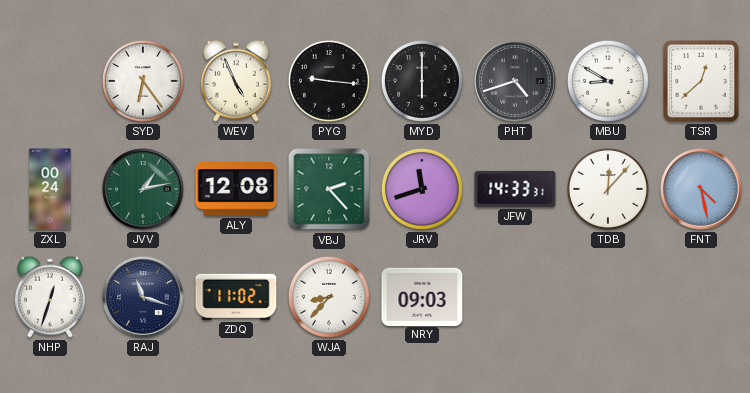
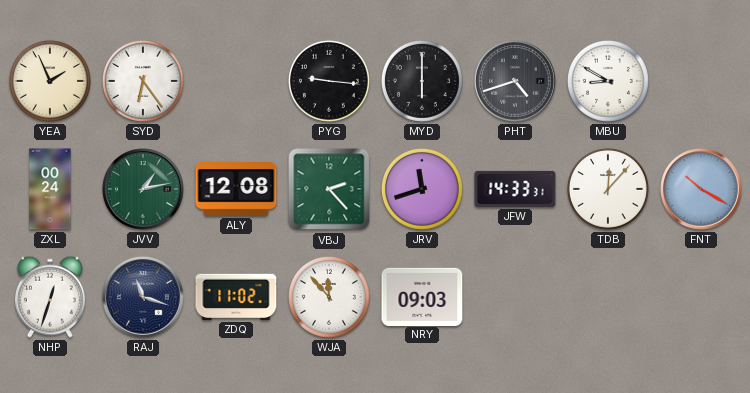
YEA: none -> 1:56
WEV: 4:56 -> none
TSR: 12:38 -> none
FNT: 4:28 -> 10:20
WJA: 8:37 -> 11:53
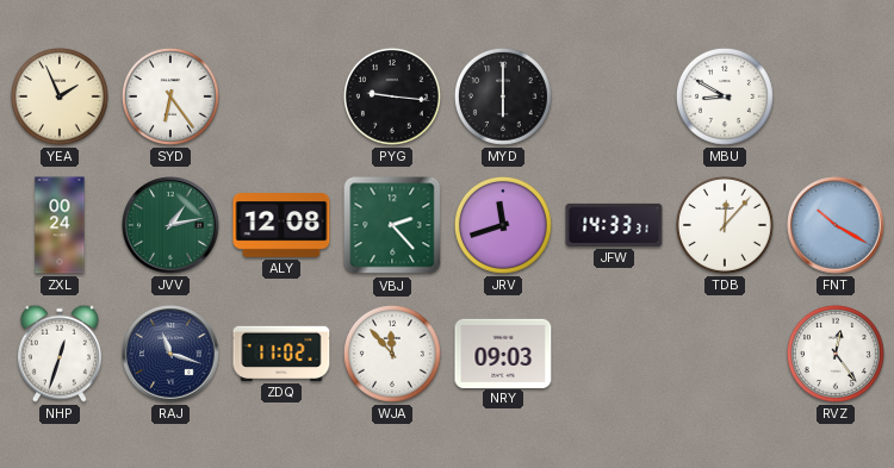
PHT: 4:42 -> none
RVZ: none -> 12:24
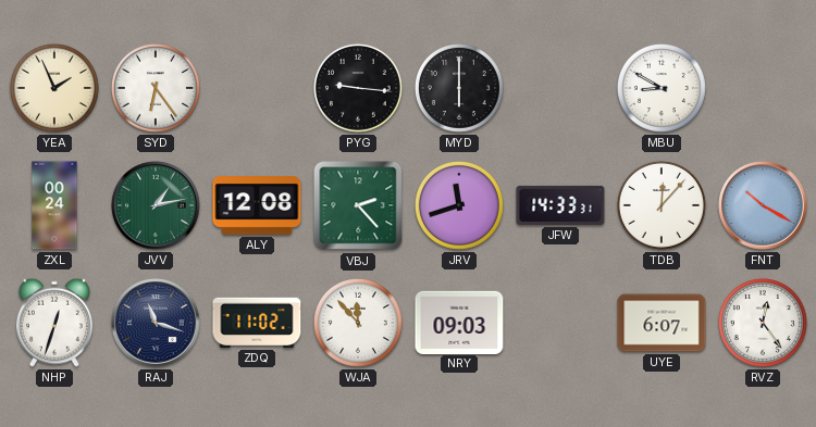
UYE: none -> 6:07
